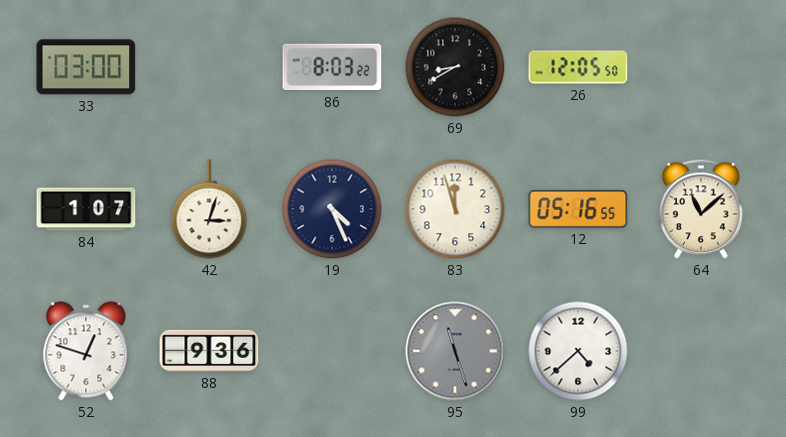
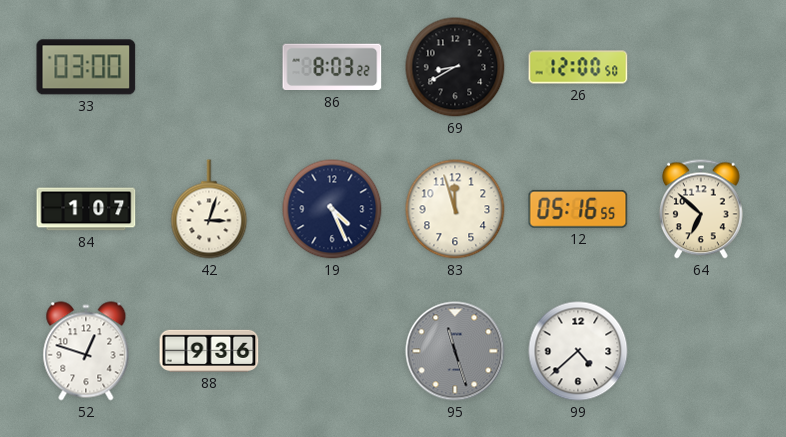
26: 12:05 -> 12:00
64: 11:08 -> 6:52
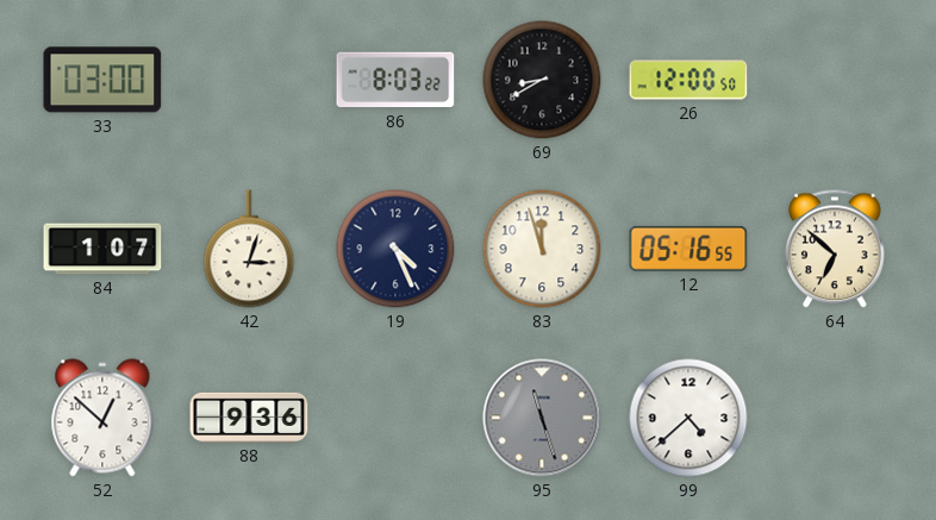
52: 12:48 -> 12:52
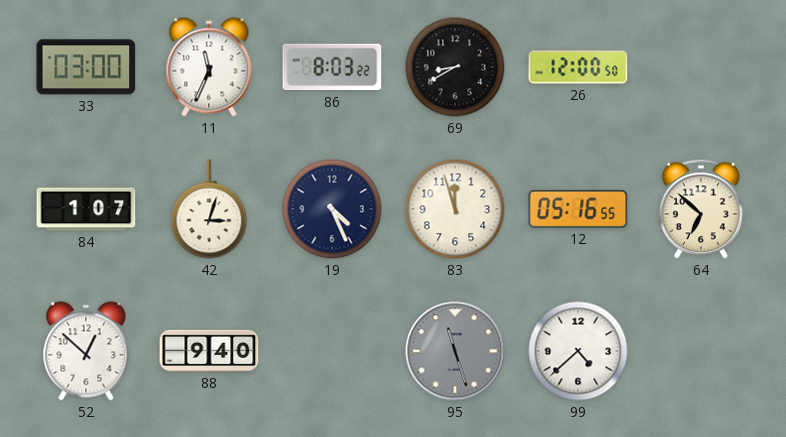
11: none -> 11:34
88: 9:36 -> 9:40
